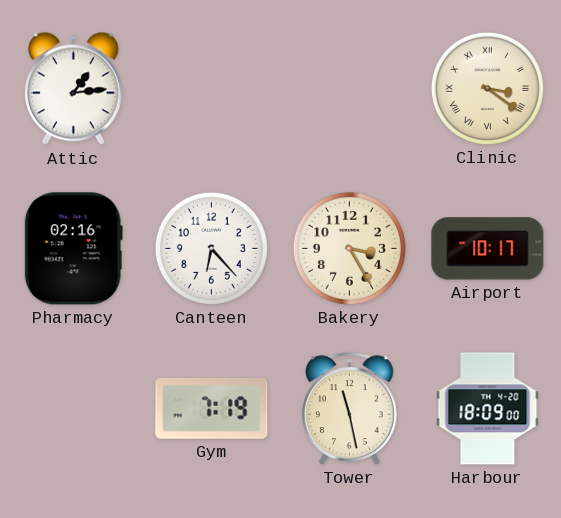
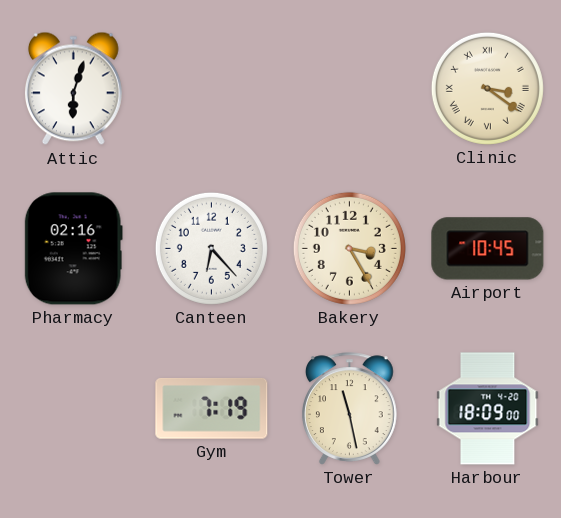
Attic: 1:14 -> 6:03
Airport: 10:17 -> 10:45
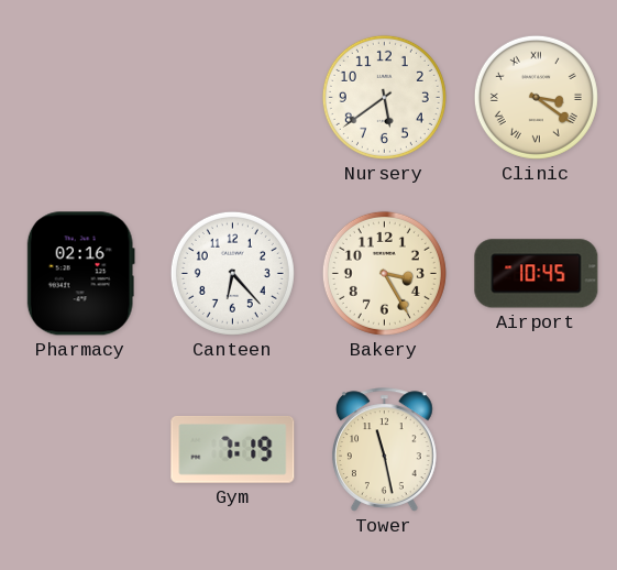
Attic: 6:03 -> none
Nursery: none -> 5:39
Harbour: 18:09 -> none
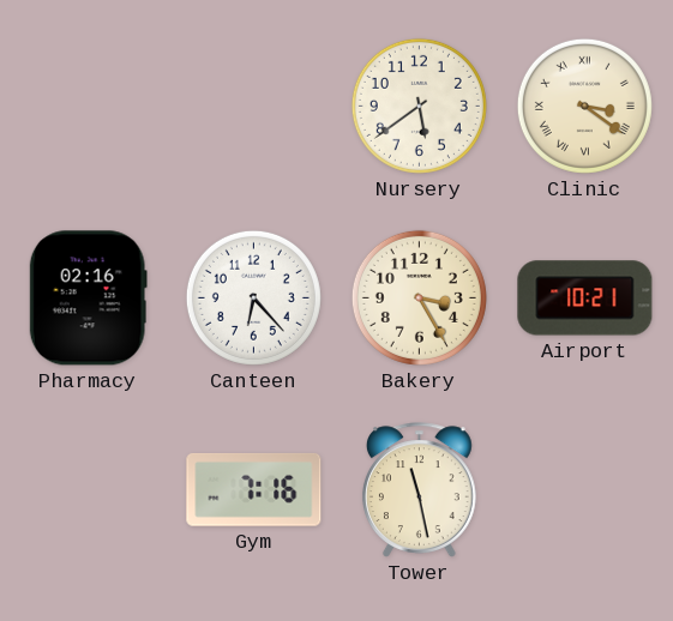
Airport: 10:45 -> 10:21
Gym: 7:19 -> 7:16
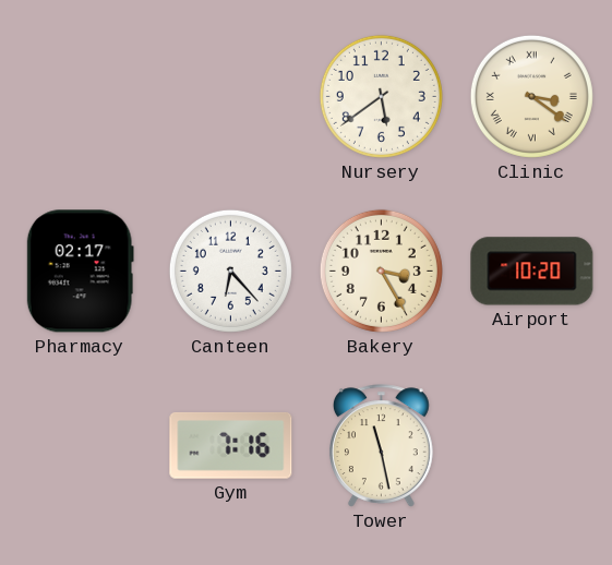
Pharmacy: 02:16 -> 02:17
Airport: 10:21 -> 10:20
